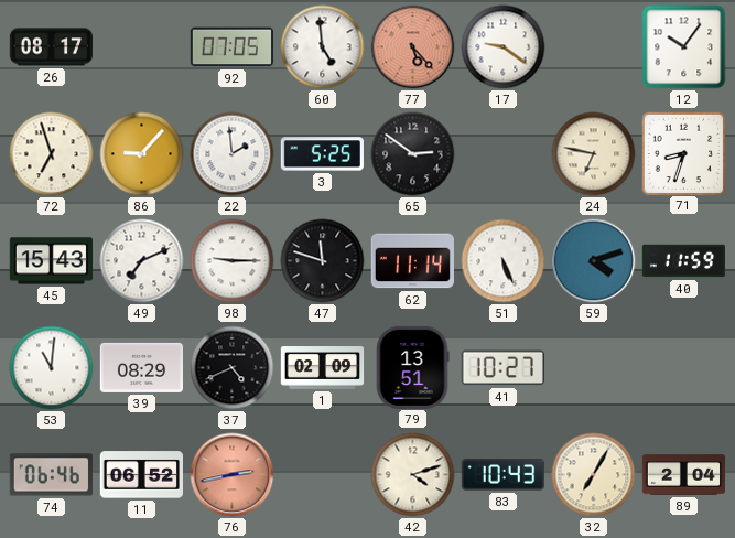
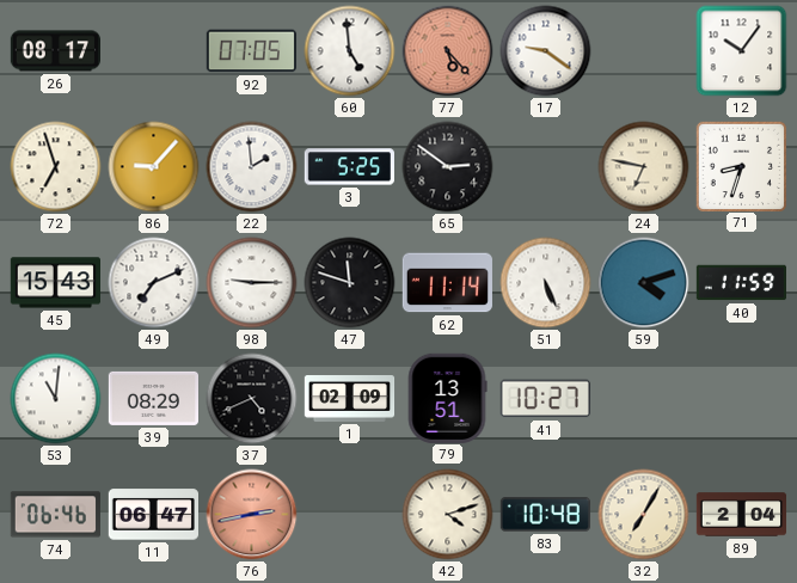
11: 06:52 -> 06:47
83: 10:43 -> 10:48
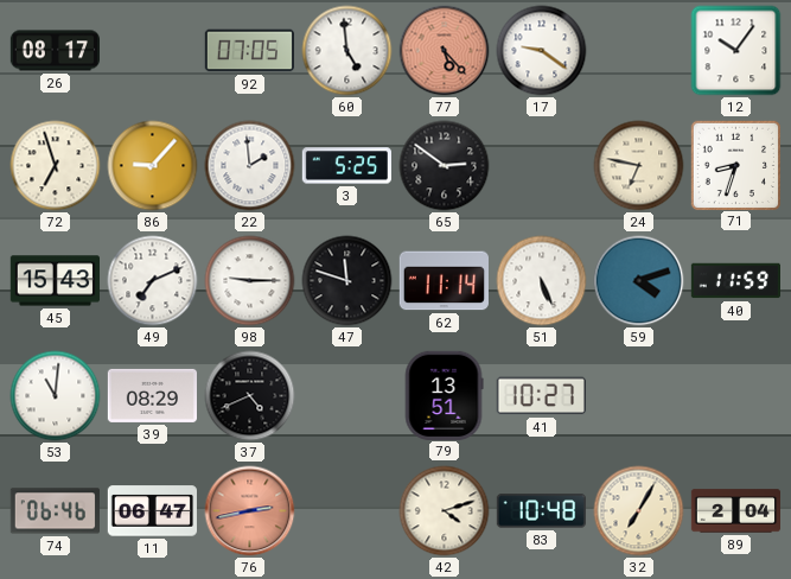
1: 02:09 -> none
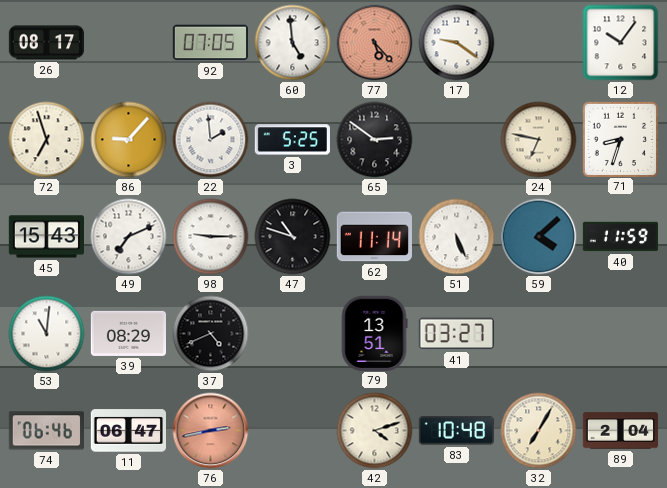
47: 11:48 -> 10:48
59: 4:12 -> 4:08
41: 10:27 -> 03:27
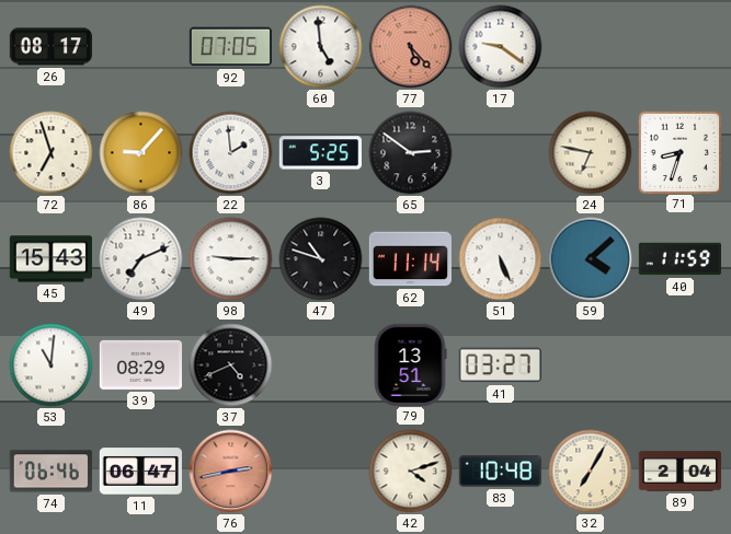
12: 10:06 -> none
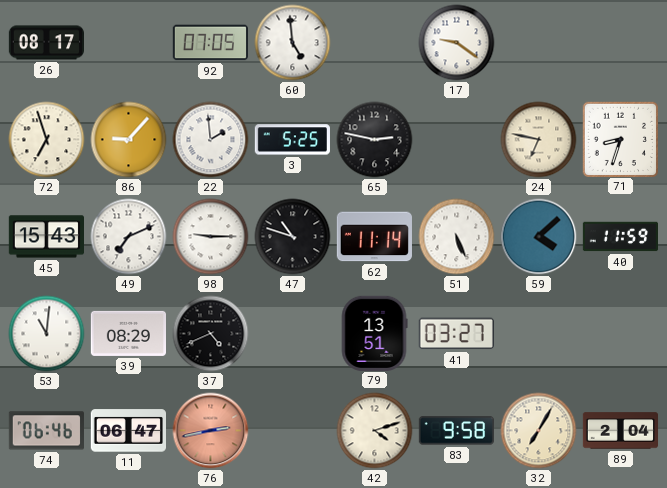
77: 5:23 -> none
65: 2:51 -> 2:47
83: 10:48 -> 9:58
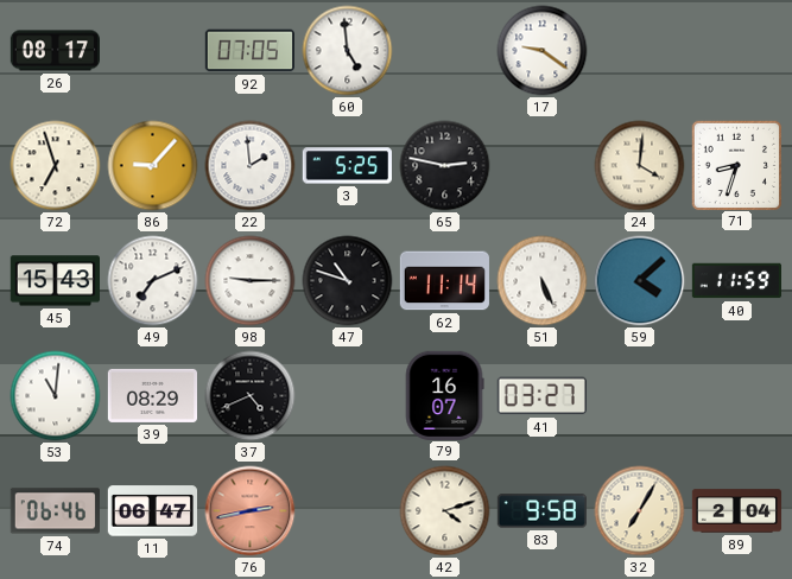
24: 6:47 -> 4:01
79: 13:51 -> 16:07
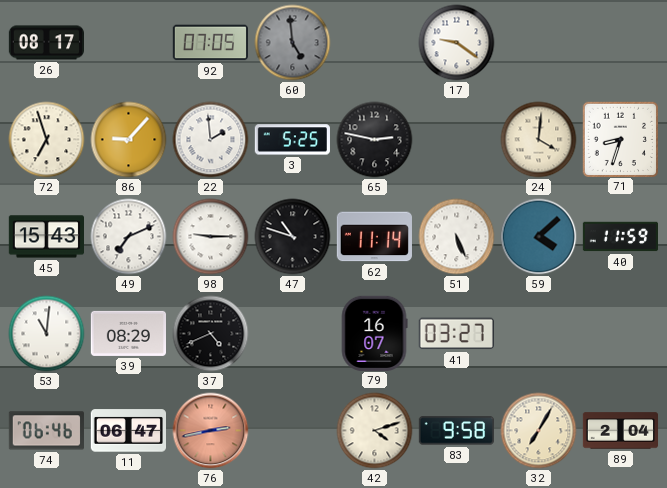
60 dial: white -> grey
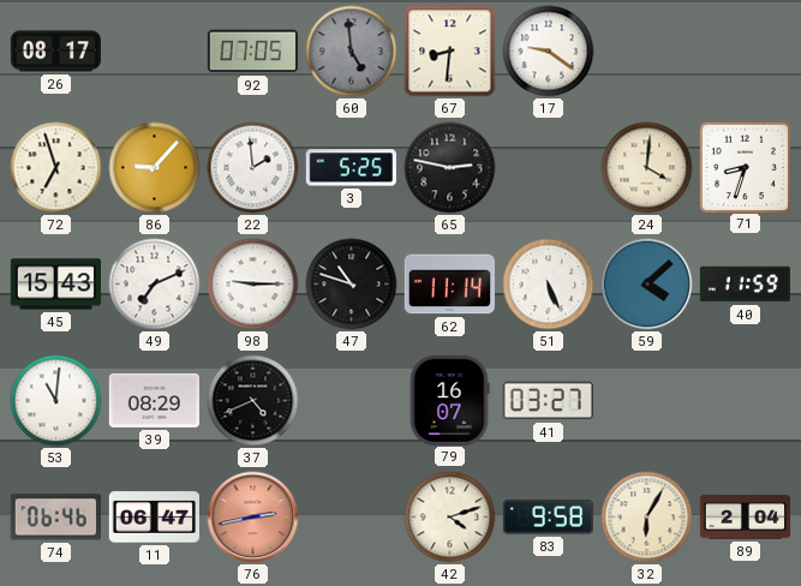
67: none -> 8:31
32: 7:05 -> 6:05
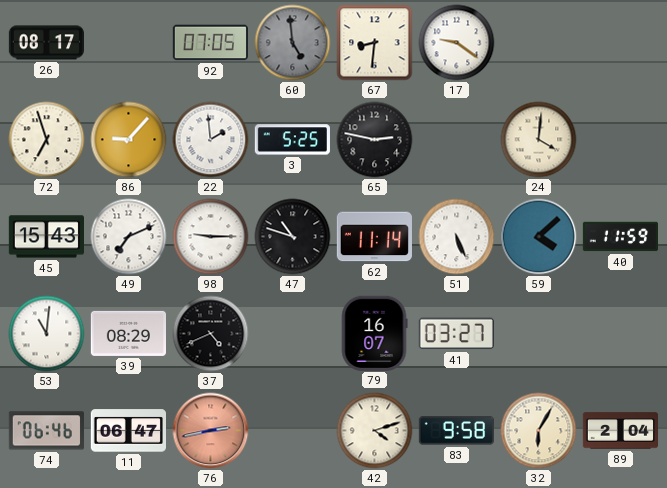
71: 8:33 -> none
